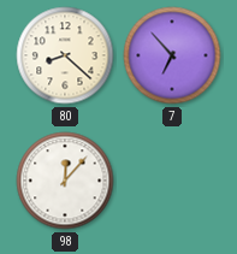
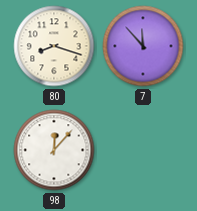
80: 8:22 -> 8:18
7: 6:53 -> 11:53
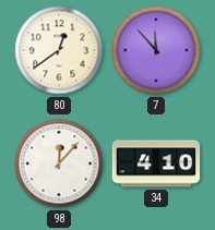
80: 8:18 -> 12:39
34: none -> 4:10
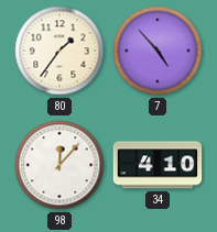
80: 12:39 -> 1:36
7: 11:53 -> 4:53
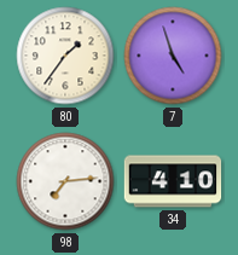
7: 4:53 -> 4:57
98: 12:07 -> 7:14
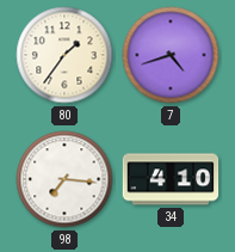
7: 4:57 -> 4:42
98: 7:14 -> 7:16
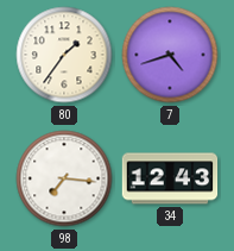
34: 4:10 -> 12:43
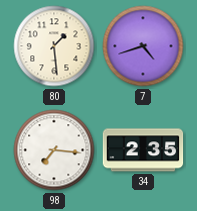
80: 1:36 -> 1:29
34: 12:43 -> 2:35
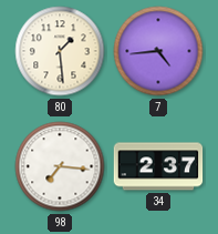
7: 4:42 -> 4:44
34: 2:35 -> 2:37
